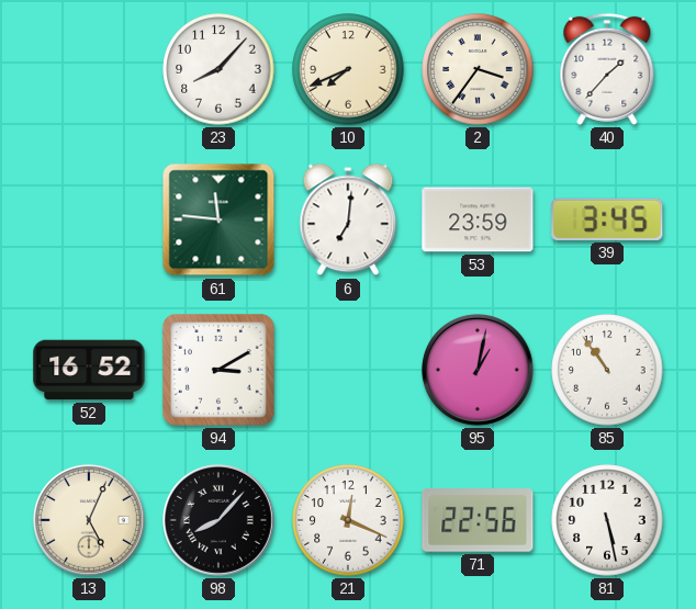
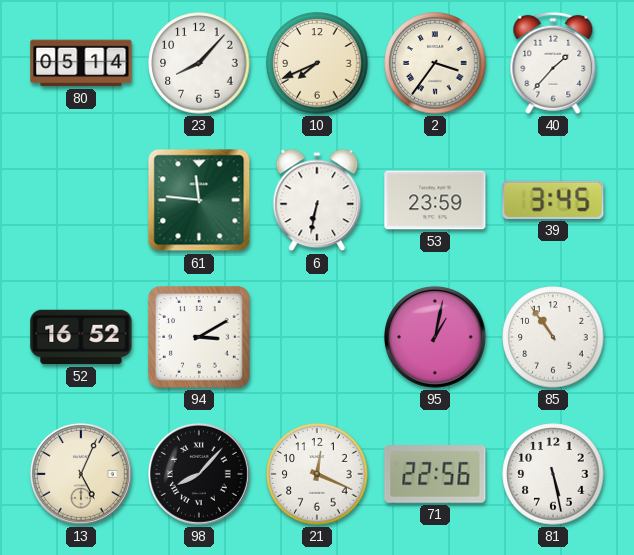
80: none -> 05:14
6: 7:01 -> 6:32
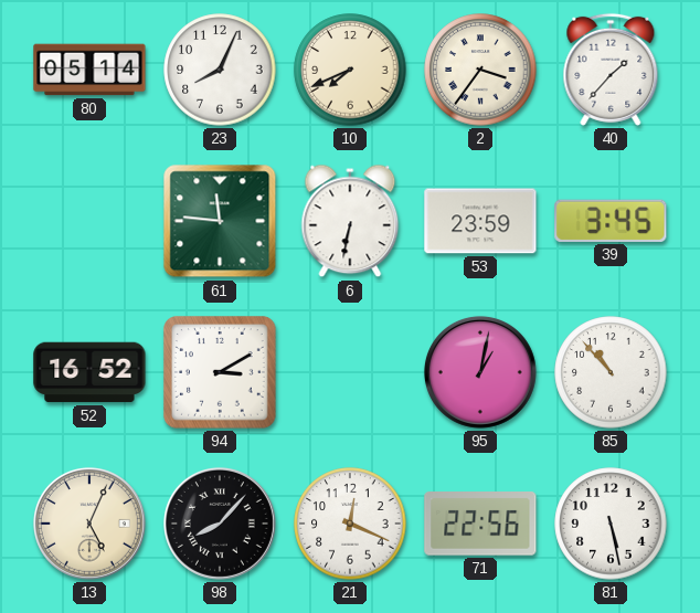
23: 8:07 -> 8:04
85: 10:54 -> 10:53
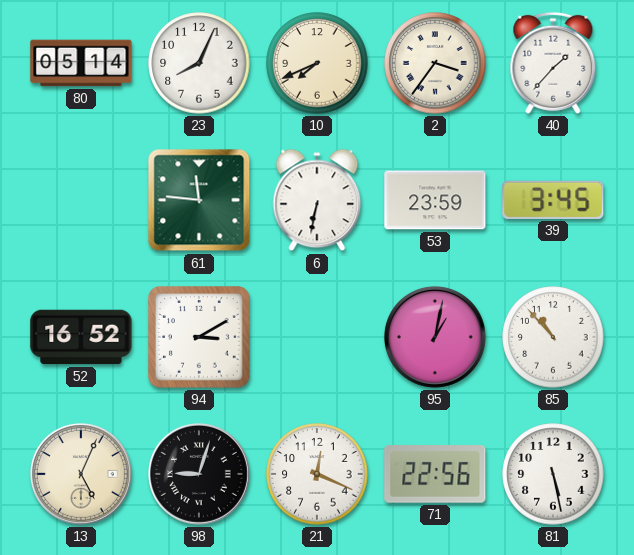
98: 8:07 -> 9:03
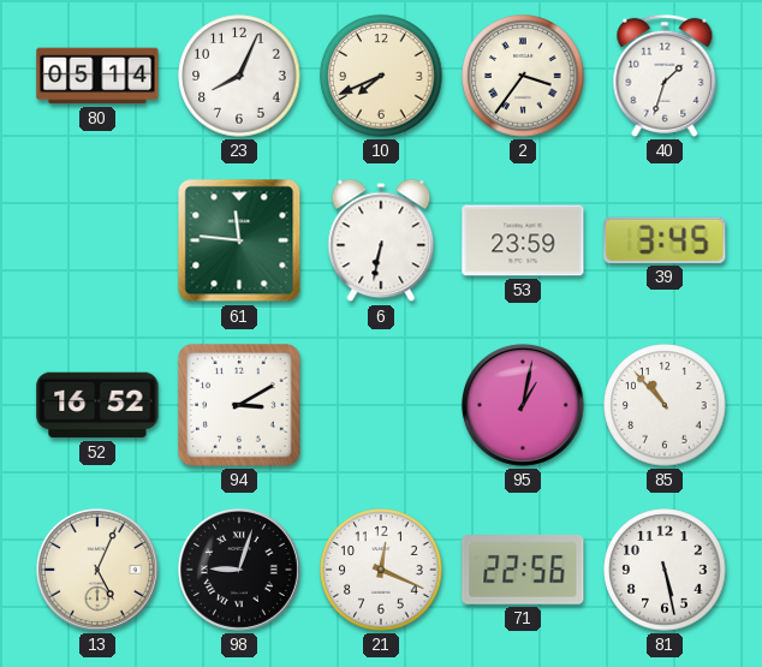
40: 1:37 -> 1:33
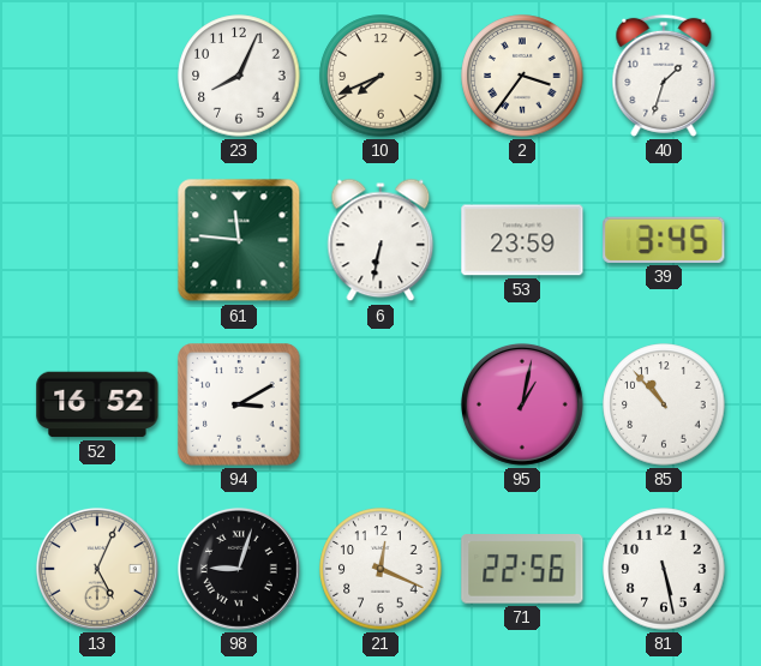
80: 05:14 -> none
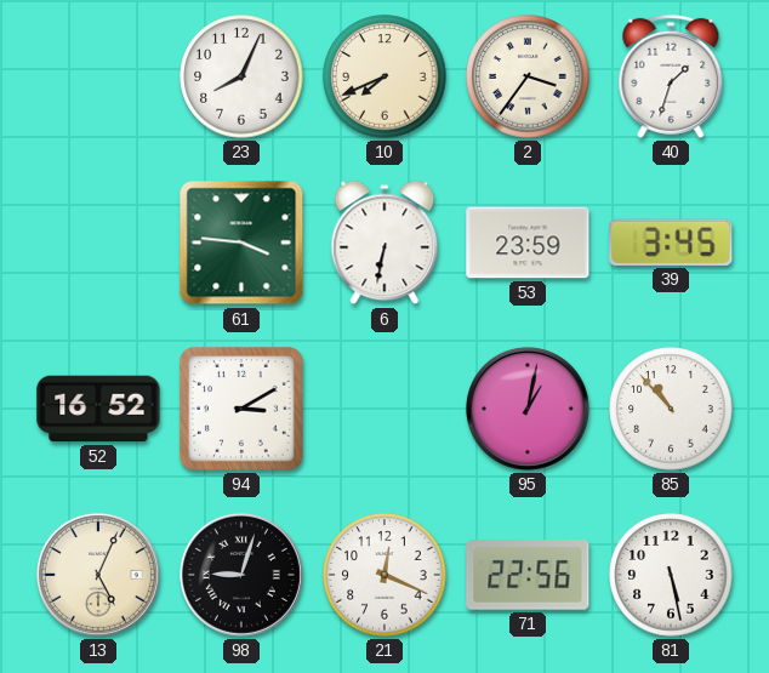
61: 11:46 -> 3:46
